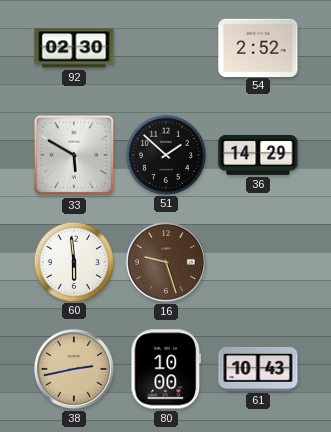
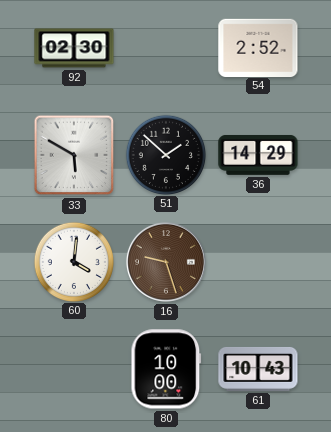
60: 5:59 -> 4:01
38: 2:43 -> none
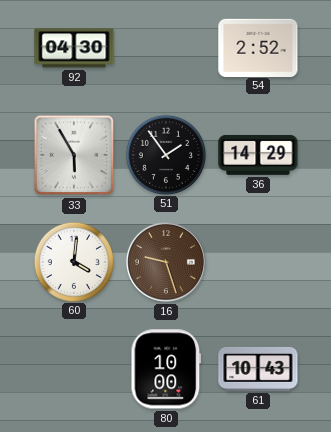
92: 02:30 -> 04:30
33: 5:50 -> 5:55
51: 1:52 -> 1:54
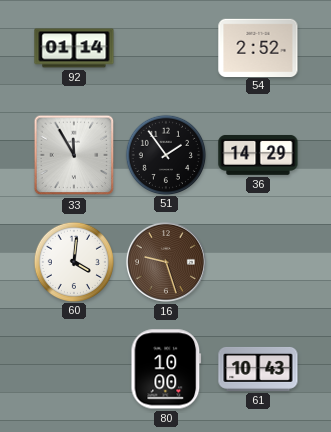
92: 04:30 -> 01:14
33: 5:55 -> 11:55
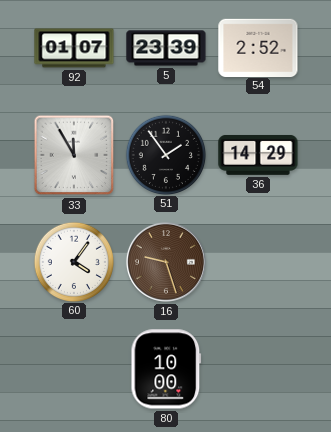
92: 01:14 -> 01:07
5: none -> 23:39
60: 4:01 -> 4:06
61: 10:43 -> none
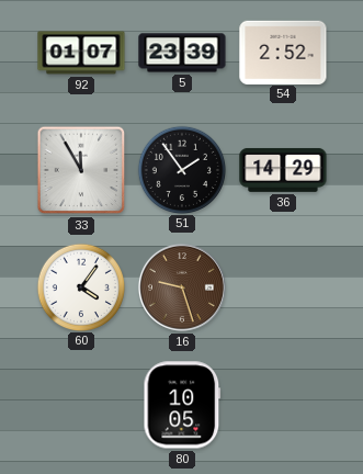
80: 10:00 -> 10:05
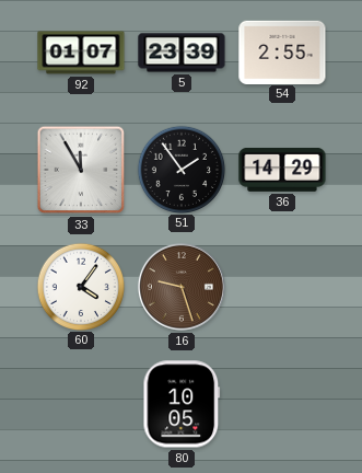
54: 2:52 -> 2:55
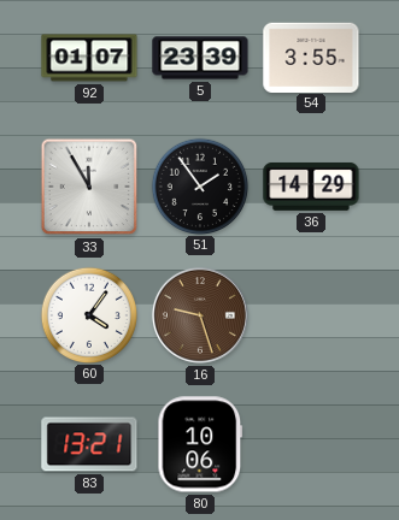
54: 2:55 -> 3:55
83: none -> 13:21
80: 10:05 -> 10:06
